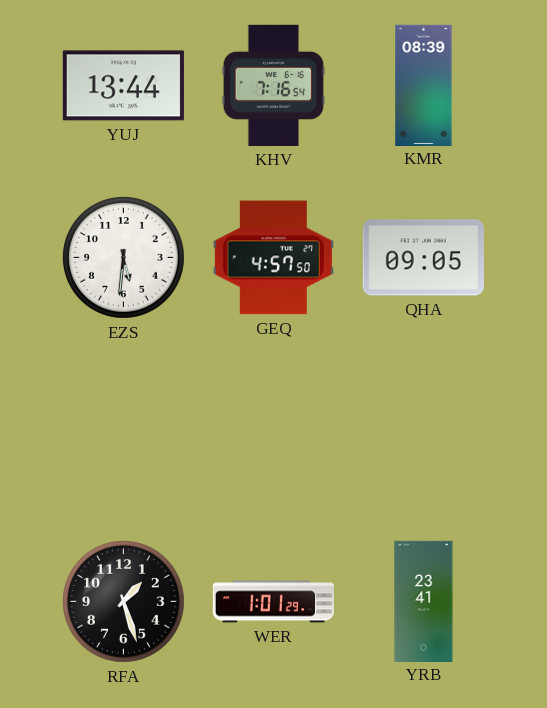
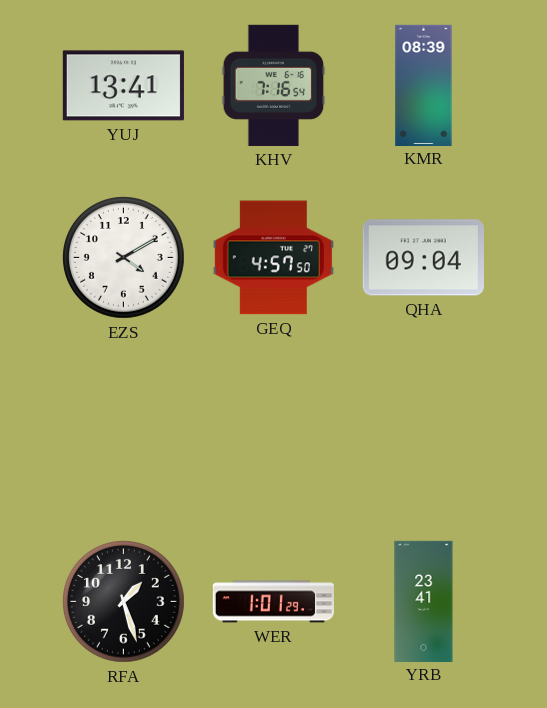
YUJ: 13:44 -> 13:41
EZS: 5:31 -> 4:10
QHA: 09:05 -> 09:04
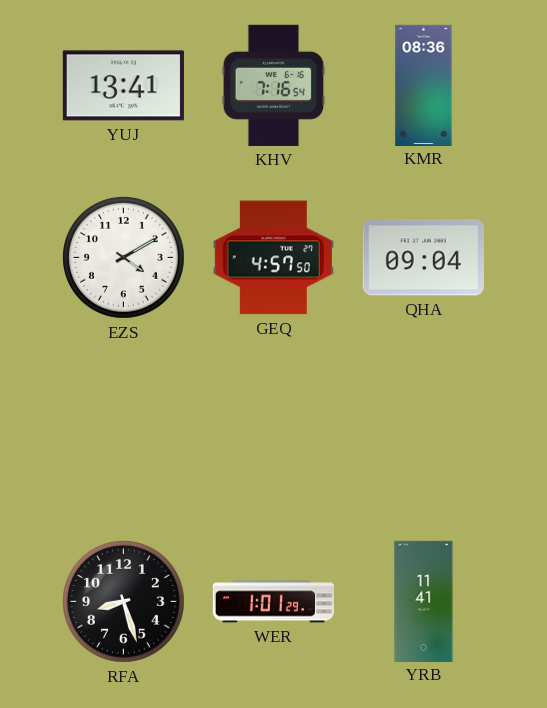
KMR: 08:39 -> 08:36
RFA: 1:27 -> 8:27
YRB: 23:41 -> 11:41
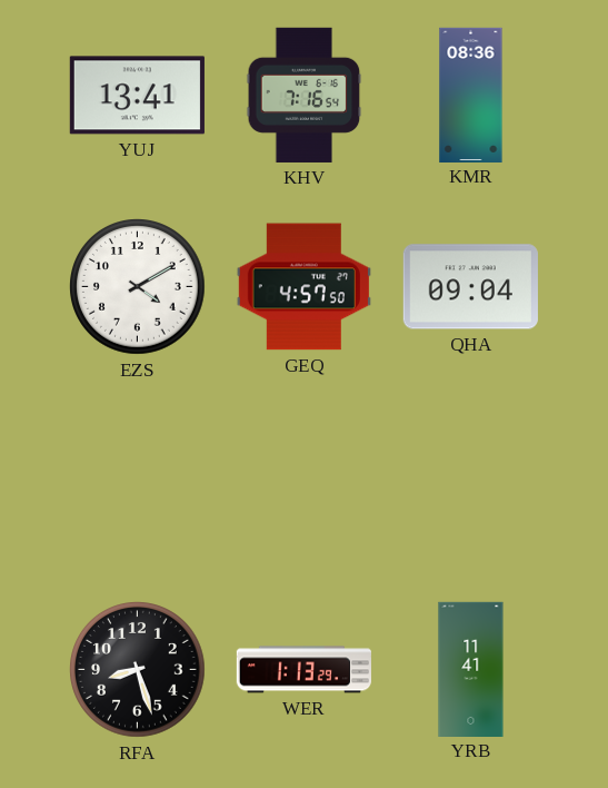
WER: 1:01 -> 1:13
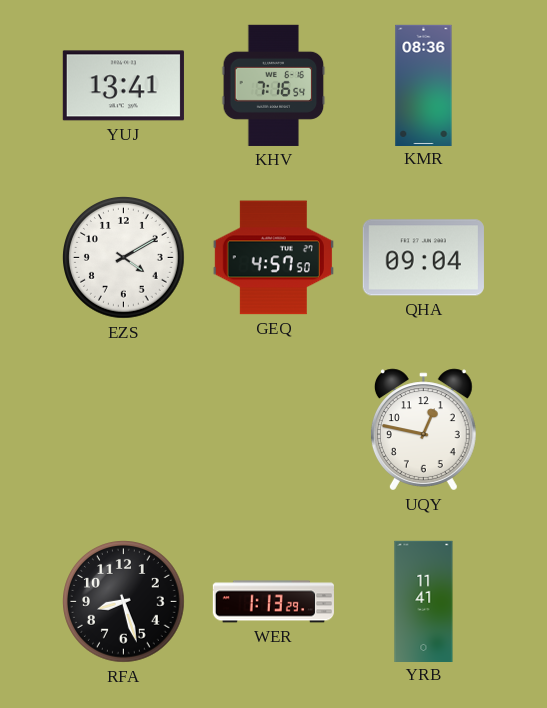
UQY: none -> 12:47
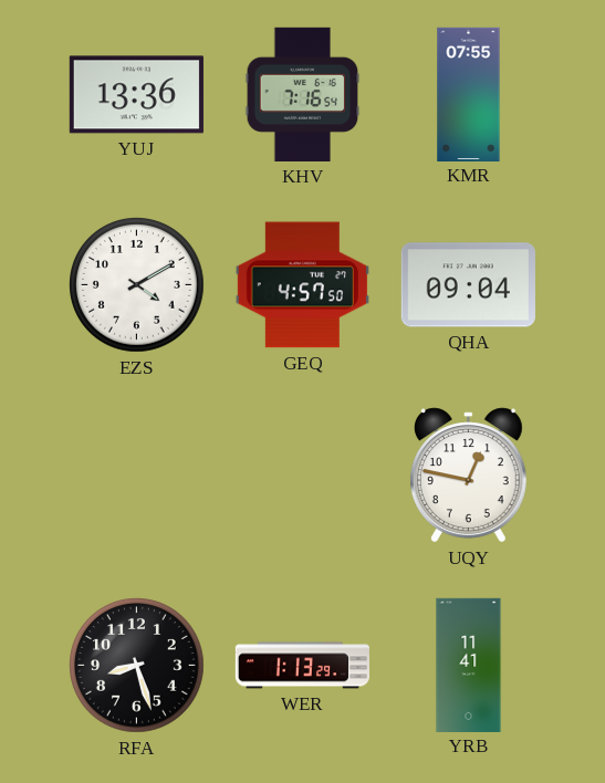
YUJ: 13:41 -> 13:36
KMR: 08:36 -> 07:55
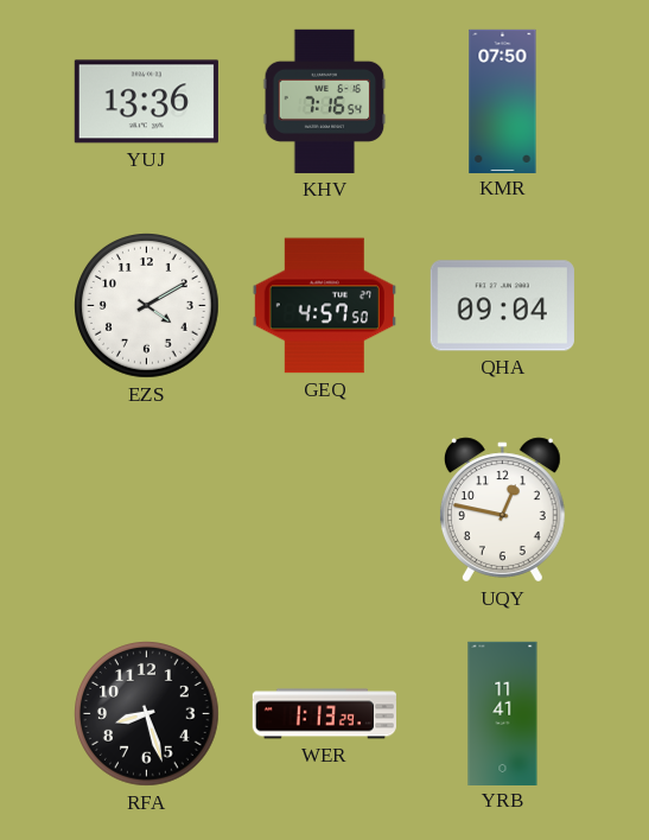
KMR: 07:55 -> 07:50
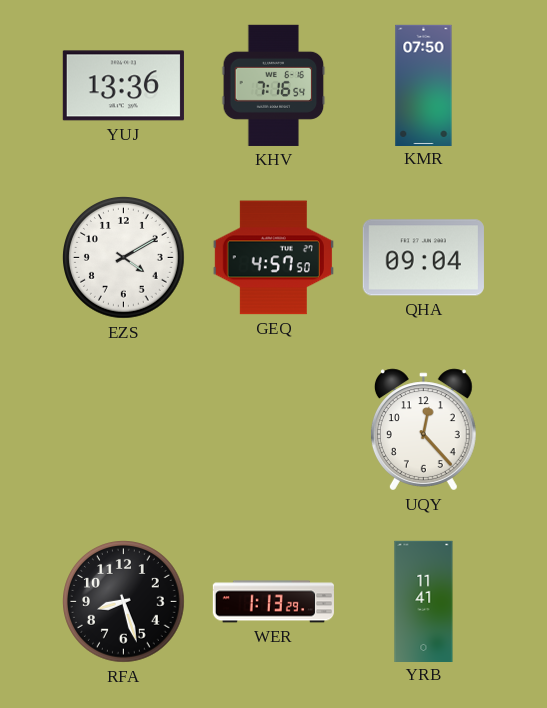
UQY: 12:47 -> 12:23
